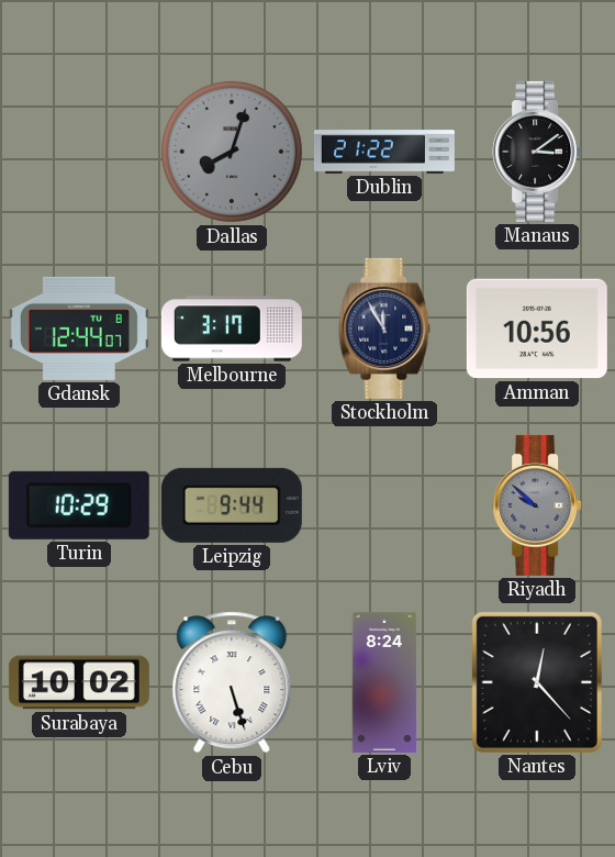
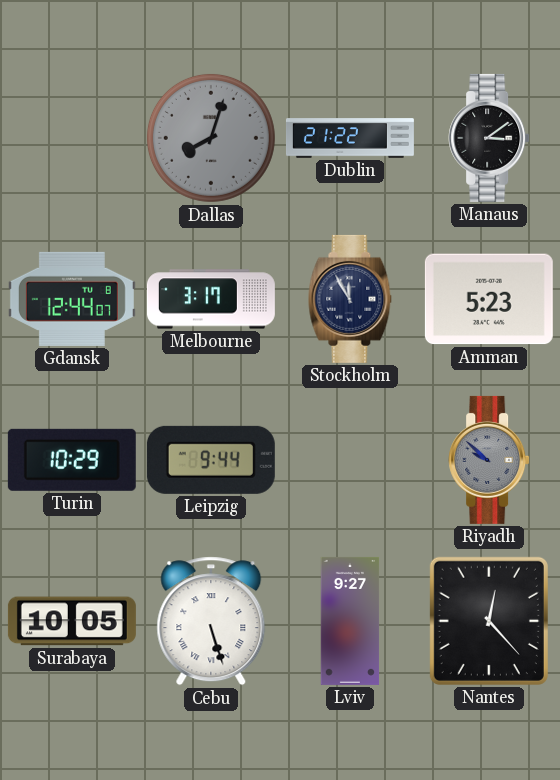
Amman: 10:56 -> 5:23
Surabaya: 10:02 -> 10:05
Lviv: 8:24 -> 9:27
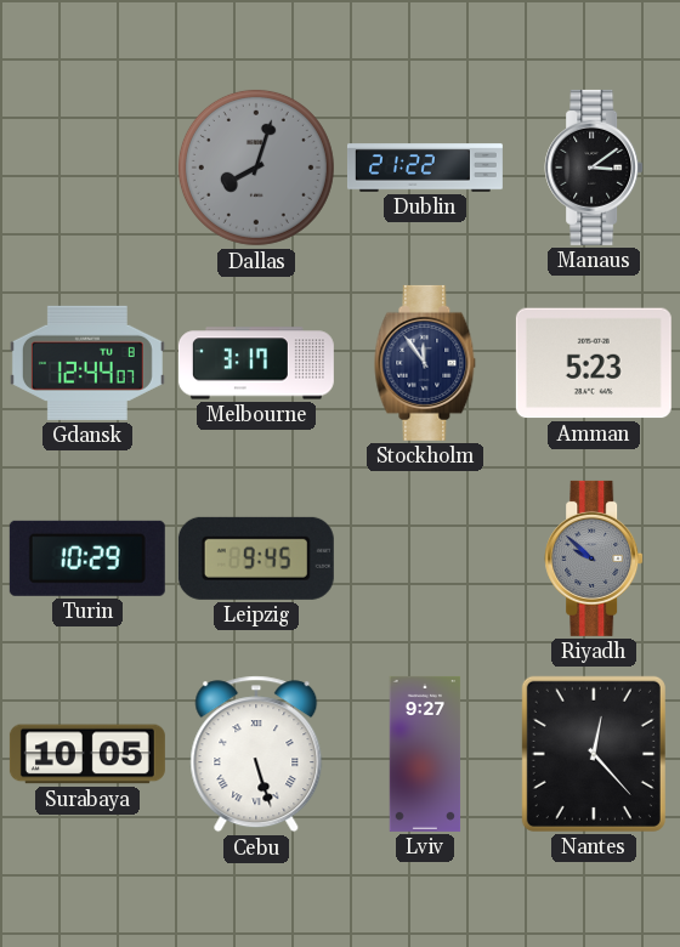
Stockholm: 11:55 -> 11:54
Leipzig: 9:44 -> 9:45
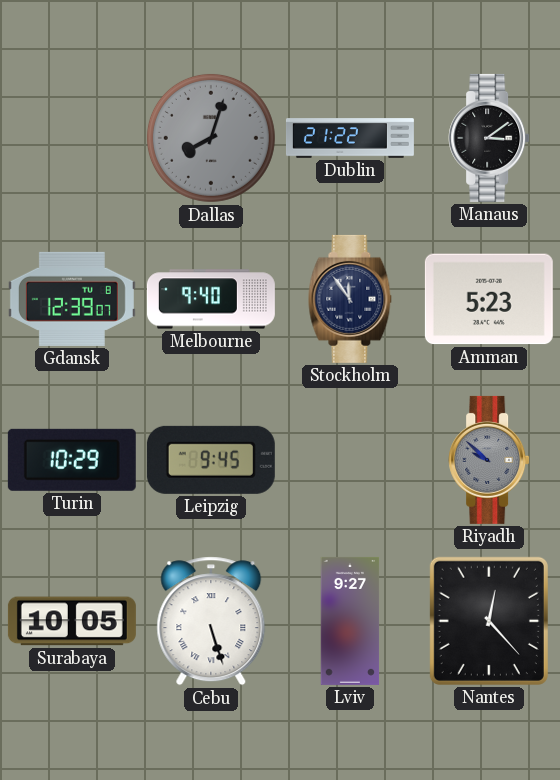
Gdansk: 12:44 -> 12:39
Melbourne: 3:17 -> 9:40
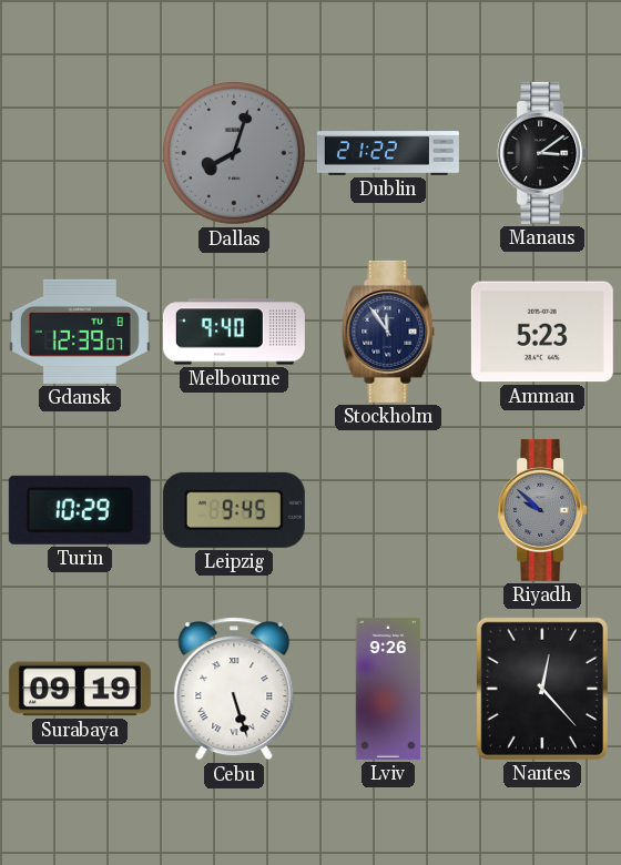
Surabaya: 10:05 -> 09:19
Lviv: 9:27 -> 9:26
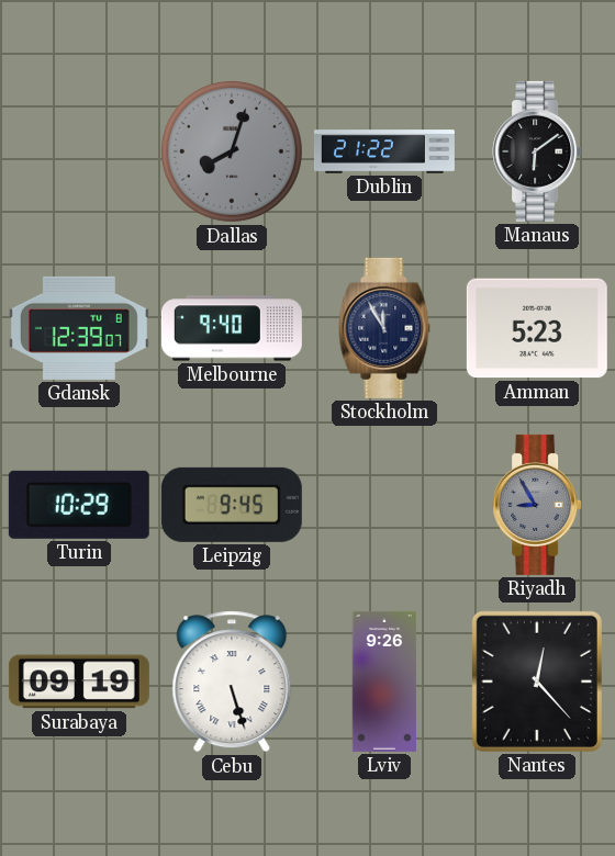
Manaus: 3:09 -> 6:09
Stockholm: 11:54 -> 11:55
Riyadh: 9:52 -> 8:55
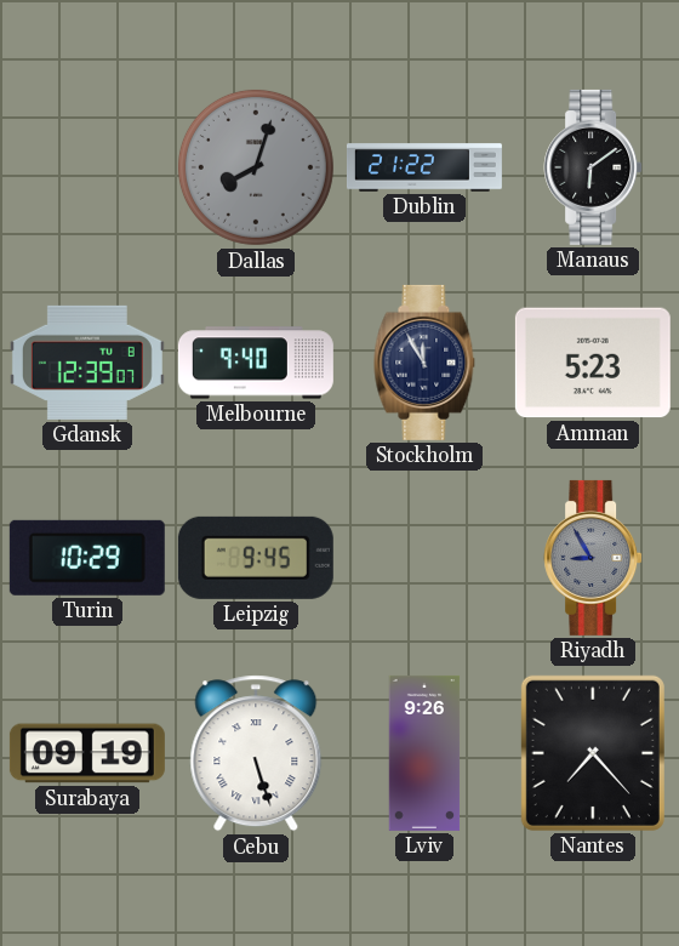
Nantes: 12:23 -> 7:23
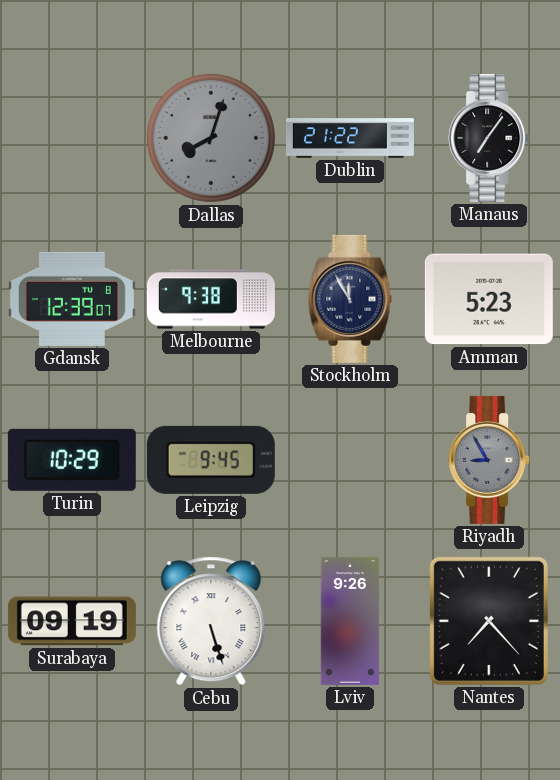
Manaus: 6:09 -> 7:06
Melbourne: 9:40 -> 9:38
